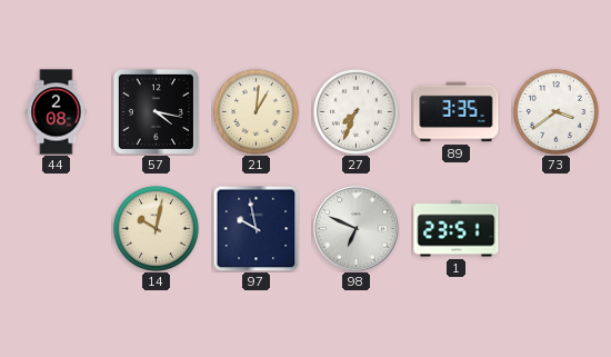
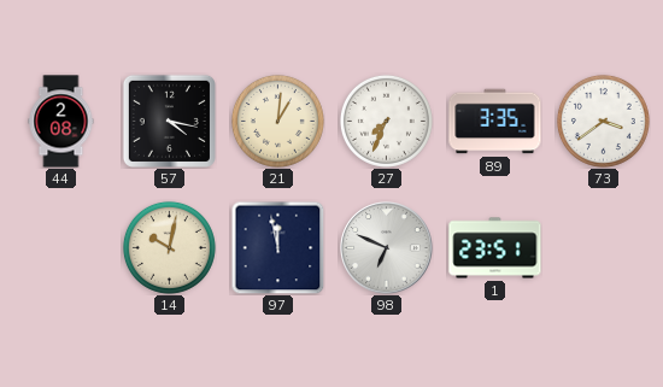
97: 9:58 -> 11:58
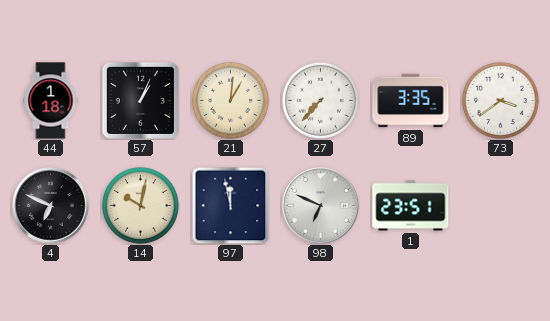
44: 2:08 -> 1:18
57: 4:17 -> 1:04
27: 7:34 -> 7:37
4: none -> 6:49
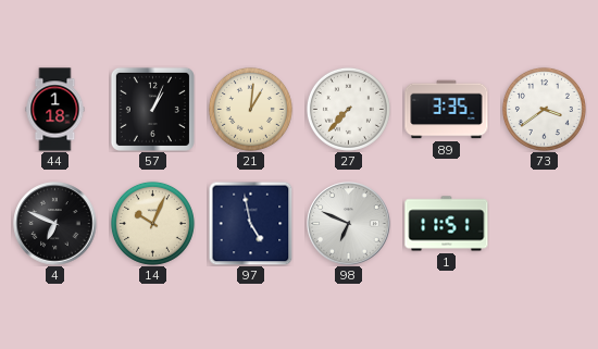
14: 10:02 -> 10:04
97: 11:58 -> 4:58
1: 23:51 -> 11:51
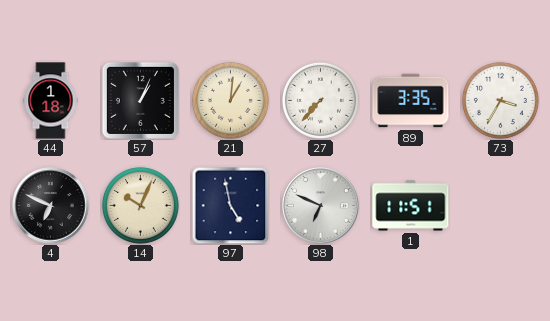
73: 3:39 -> 3:35
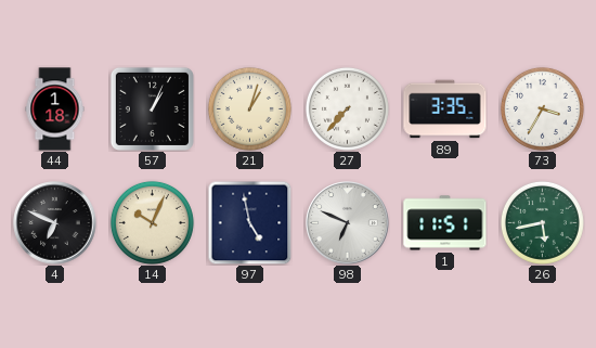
21: 1:01 -> 1:03
26: none -> 5:43
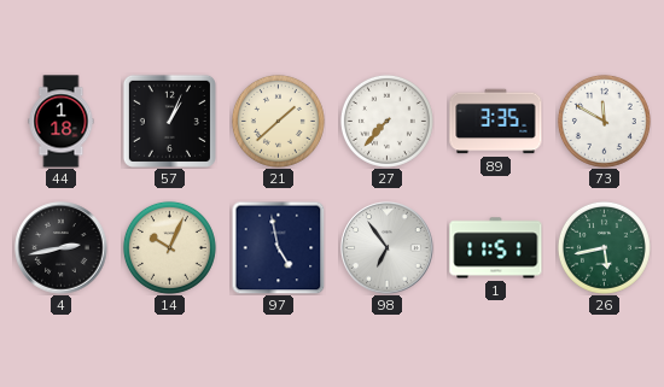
21: 1:03 -> 1:38
73: 3:35 -> 11:50
4: 6:49 -> 2:43
98: 6:49 -> 6:54
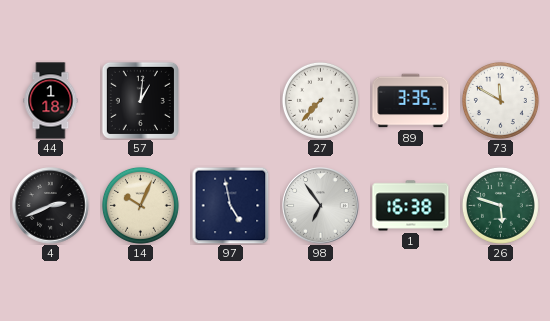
57: 1:04 -> 1:01
21: 1:38 -> none
4: 2:43 -> 2:41
1: 11:51 -> 16:38
26: 5:43 -> 5:48
